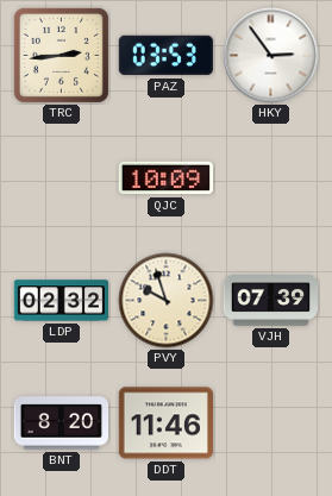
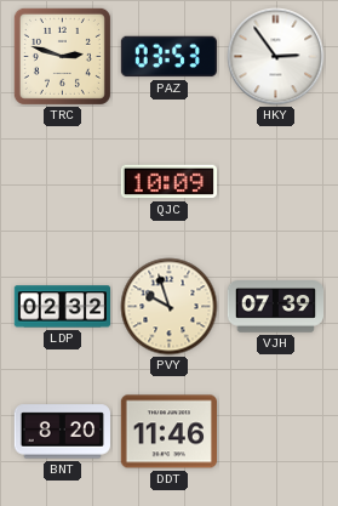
TRC: 2:44 -> 2:48
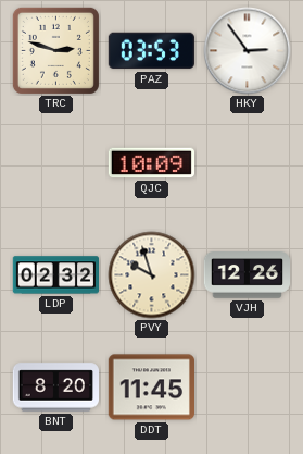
VJH: 07:39 -> 12:26
DDT: 11:46 -> 11:45
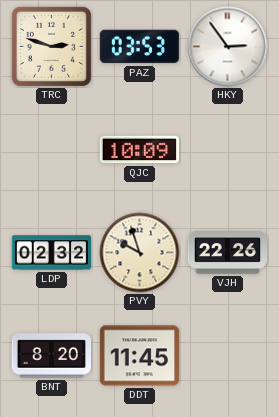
VJH: 12:26 -> 22:26
